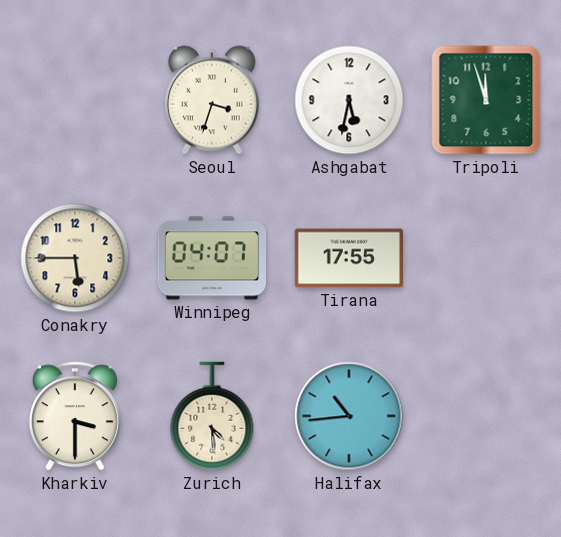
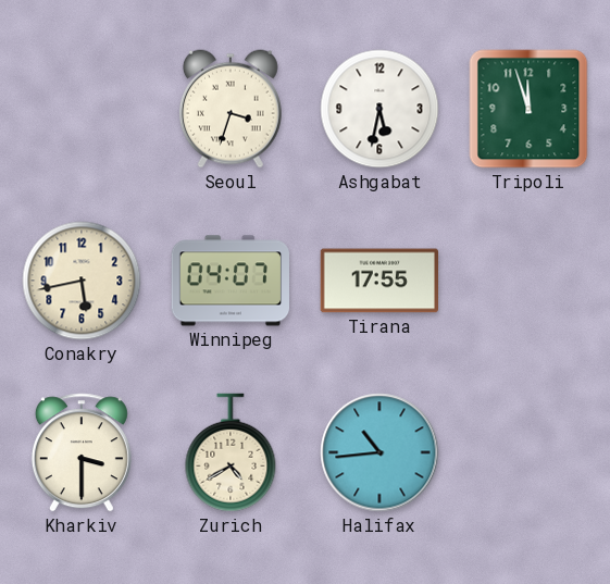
Conakry: 5:45 -> 5:43
Zurich: 4:29 -> 4:40
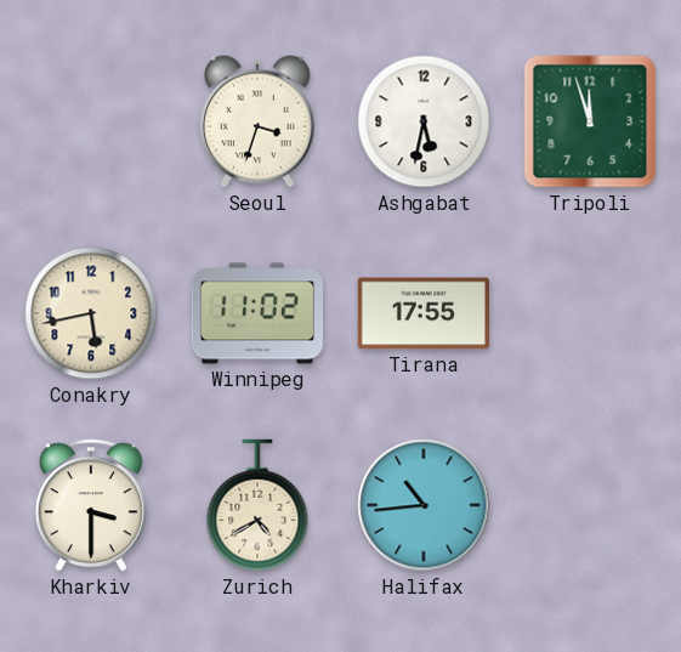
Winnipeg: 04:07 -> 11:02
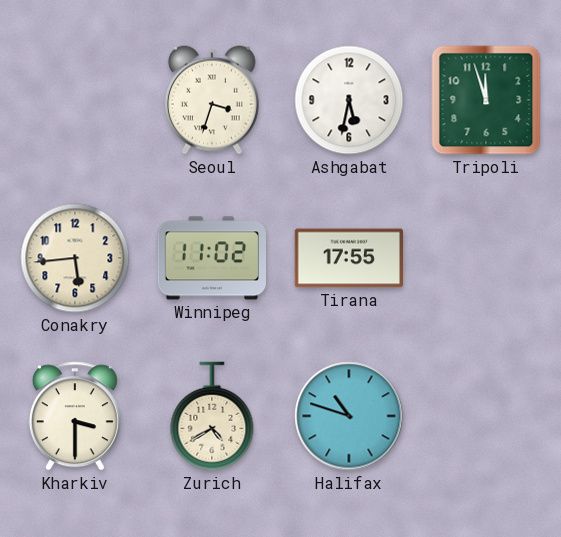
Conakry: 5:43 -> 5:44
Halifax: 10:44 -> 10:48
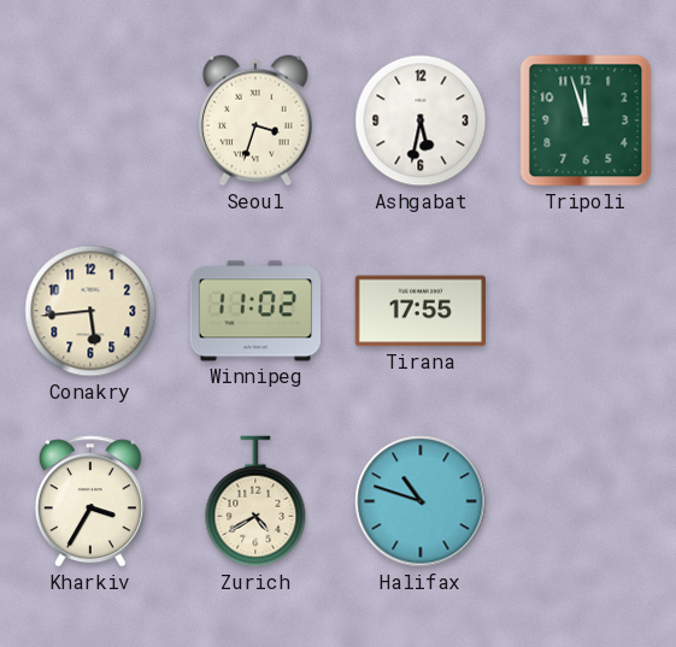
Kharkiv: 3:30 -> 3:35
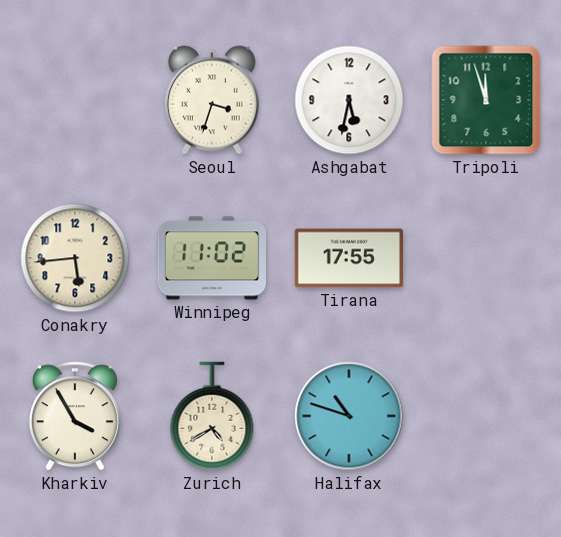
Kharkiv: 3:35 -> 3:55
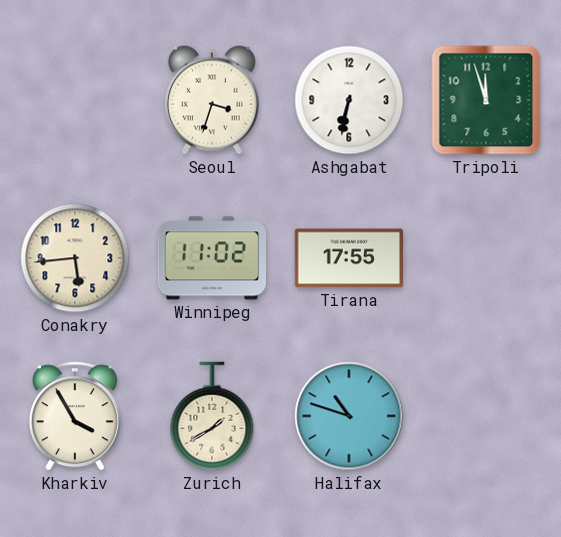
Ashgabat: 5:32 -> 6:32
Zurich: 4:40 -> 1:40
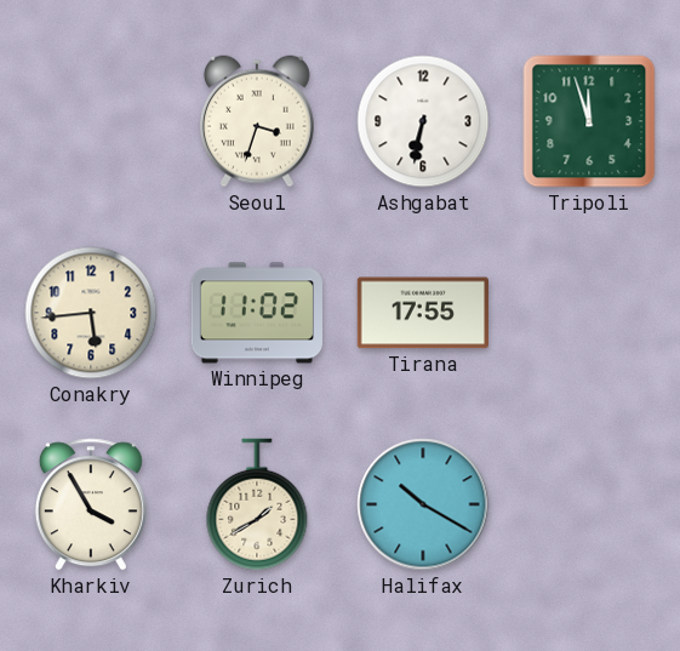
Halifax: 10:48 -> 10:20
